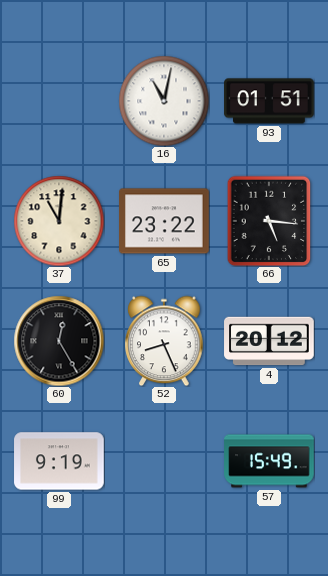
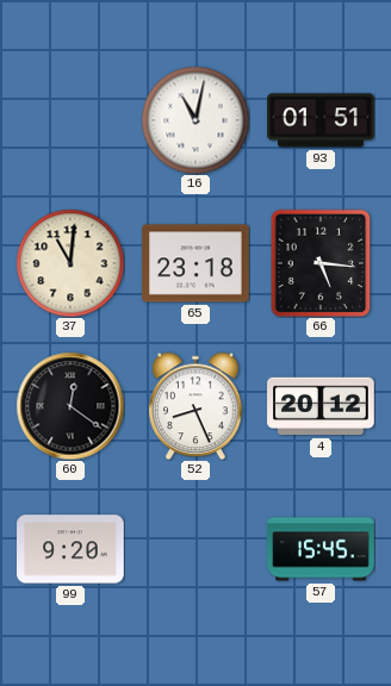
65: 23:22 -> 23:18
60: 12:25 -> 12:21
99: 9:19 -> 9:20
57: 15:49 -> 15:45
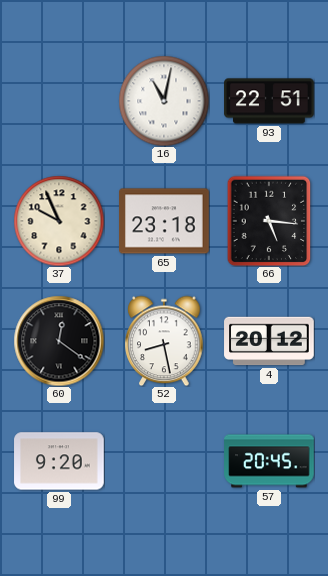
93: 01:51 -> 22:51
37: 11:01 -> 9:56
52: 8:26 -> 8:28
57: 15:45 -> 20:45
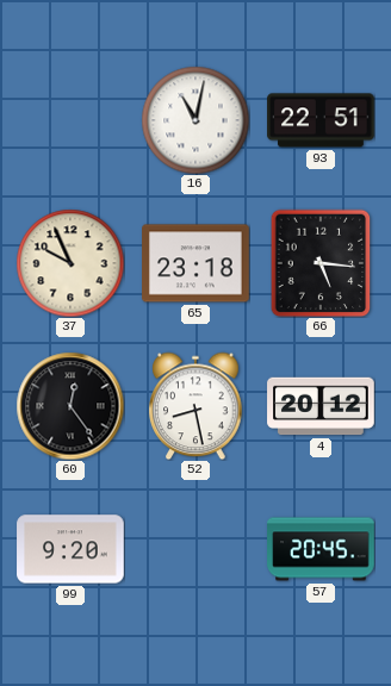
60: 12:21 -> 12:24
